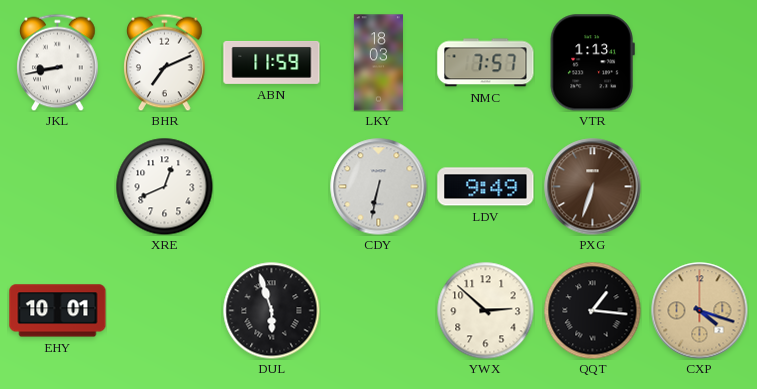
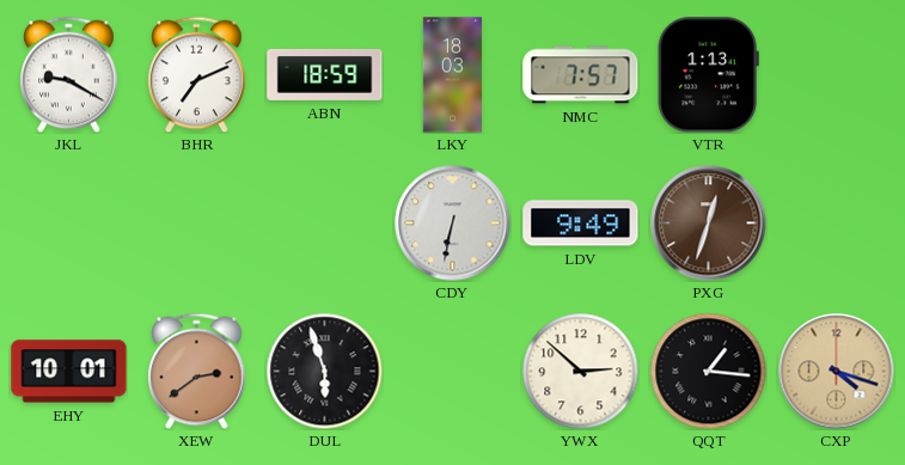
JKL: 8:43 -> 9:20
ABN: 11:59 -> 18:59
XRE: 12:41 -> none
PXG: 6:33 -> 12:33
XEW: none -> 2:39
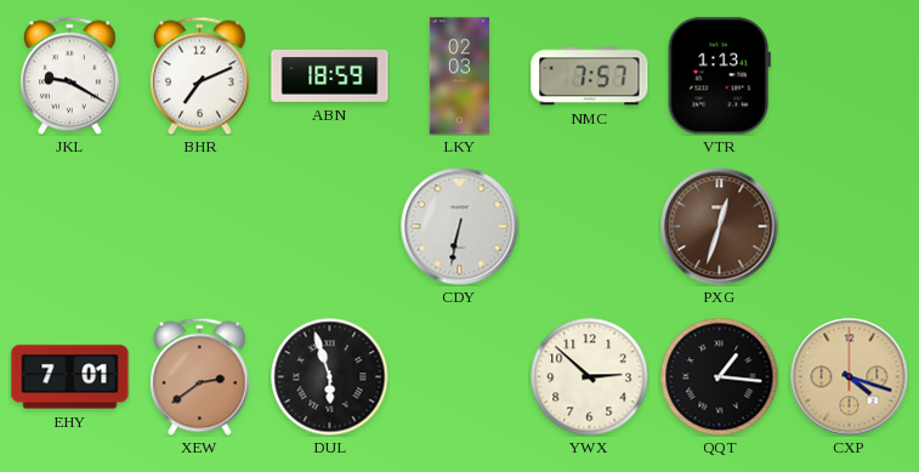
LKY: 18:03 -> 02:03
LDV: 9:49 -> none
EHY: 10:01 -> 7:01
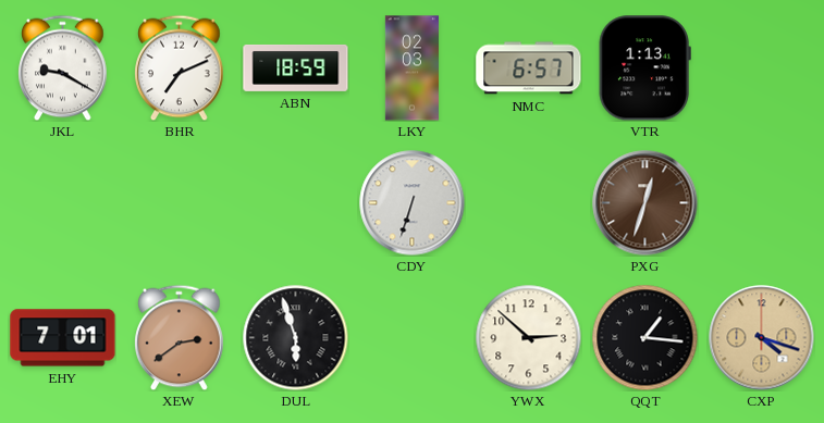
NMC: 7:57 -> 6:57
CDY: 6:32 -> 6:33
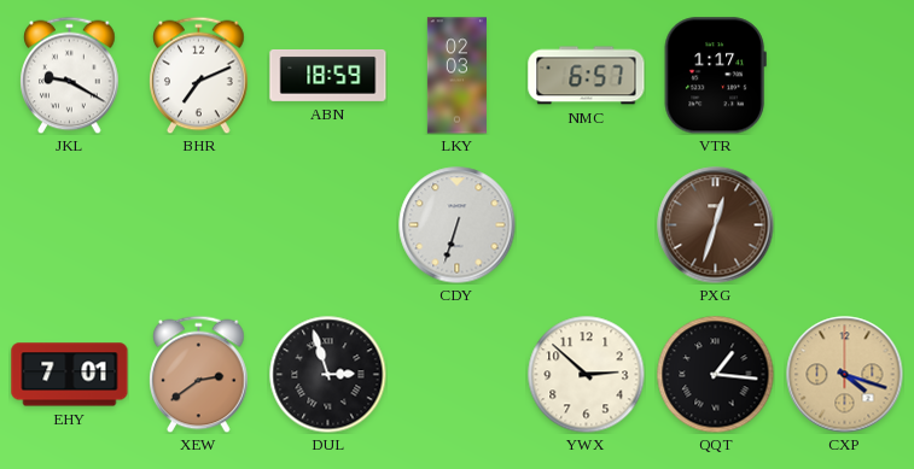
VTR: 1:13 -> 1:17
DUL: 5:57 -> 2:57
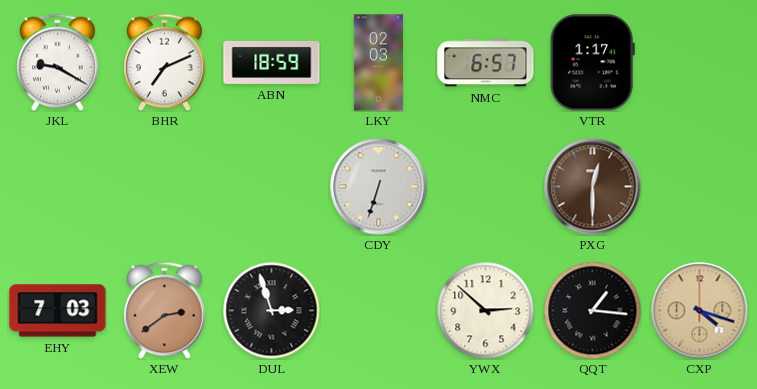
PXG: 12:33 -> 12:30
EHY: 7:01 -> 7:03
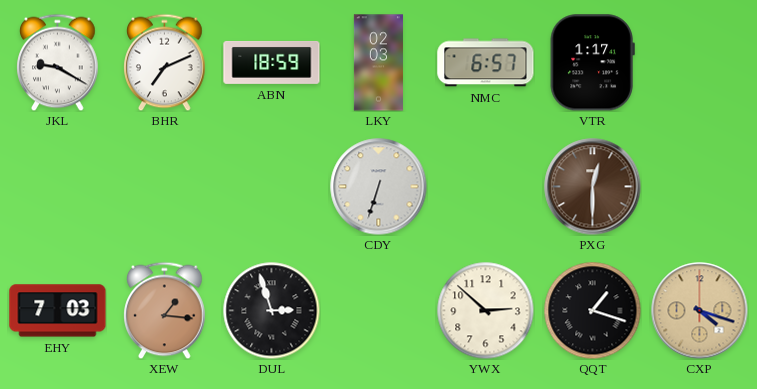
XEW: 2:39 -> 1:16
QQT: 1:16 -> 1:18
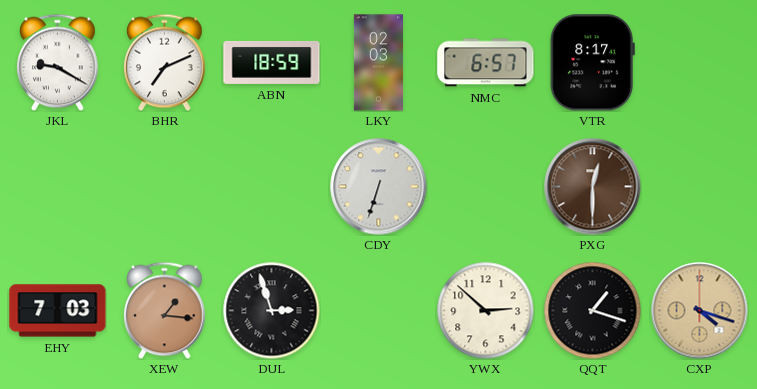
VTR: 1:17 -> 8:17
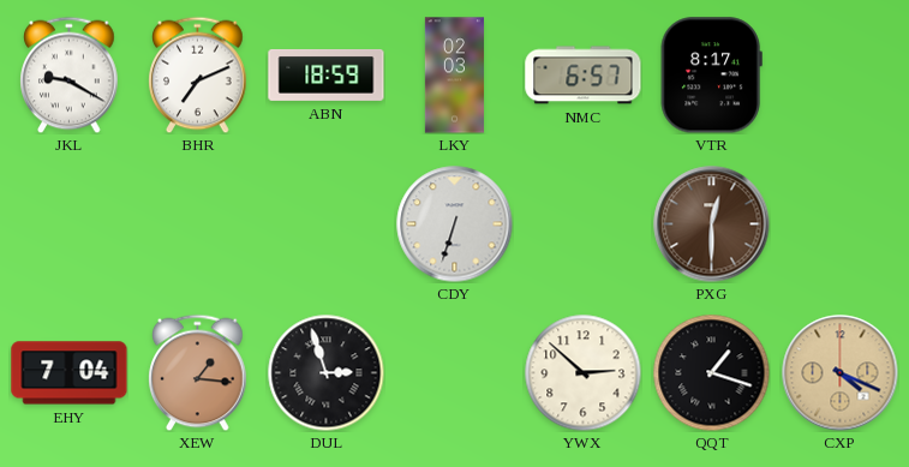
EHY: 7:03 -> 7:04
CXP: 4:18 -> 4:19
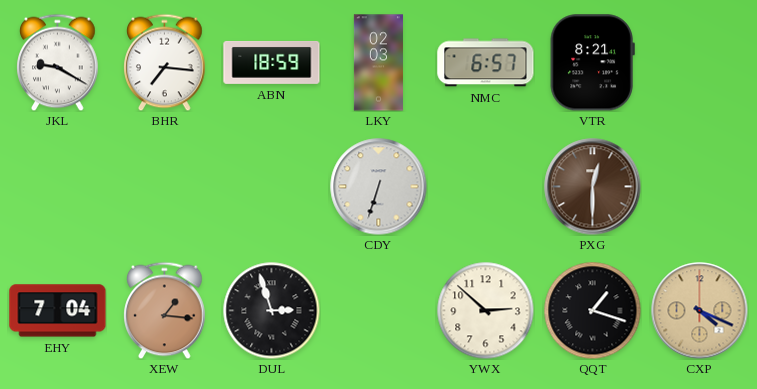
BHR: 7:11 -> 7:16
VTR: 8:17 -> 8:21
